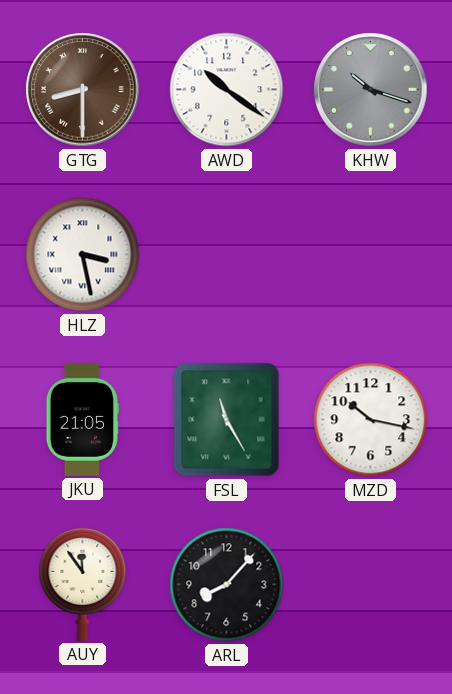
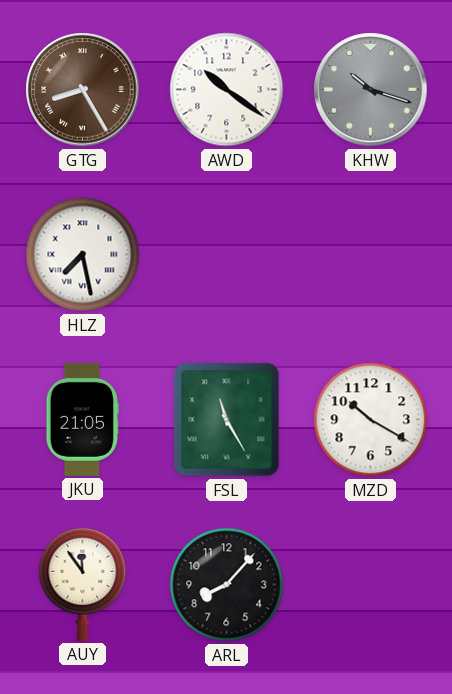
GTG: 8:30 -> 8:25
HLZ: 3:28 -> 7:28
MZD: 10:17 -> 10:20
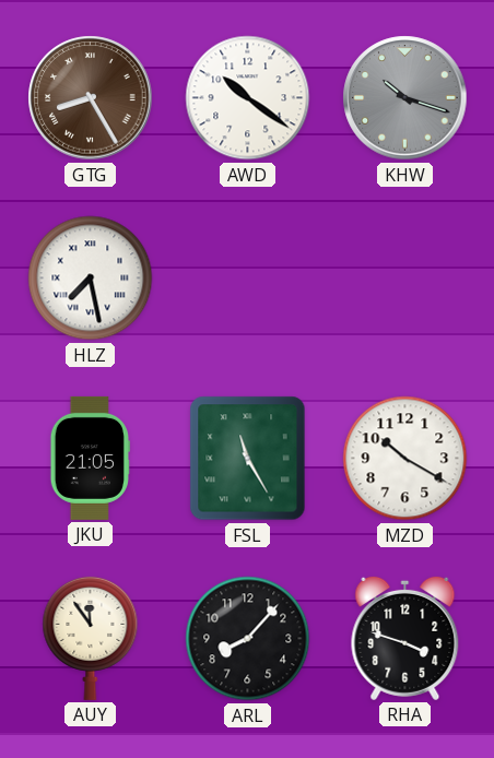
RHA: none -> 3:48
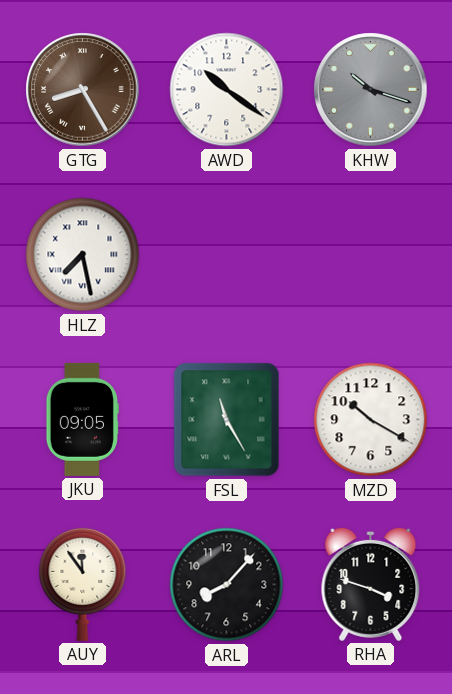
JKU: 21:05 -> 09:05
